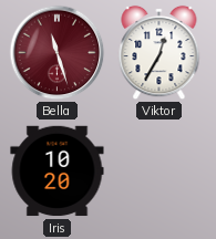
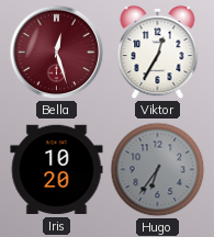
Bella: 11:27 -> 12:27
Hugo: none -> 6:36
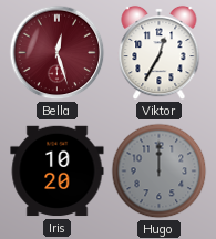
Hugo: 6:36 -> 12:00
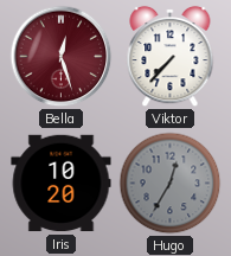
Viktor: 12:35 -> 7:37
Hugo: 12:00 -> 12:35
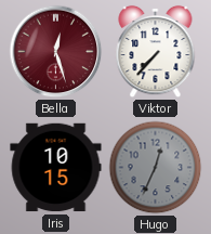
Iris: 10:20 -> 10:15
Hugo: 12:35 -> 12:34
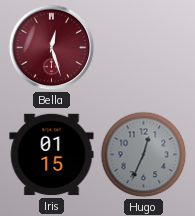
Viktor: 7:37 -> none
Iris: 10:15 -> 01:15
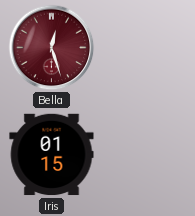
Hugo: 12:34 -> none
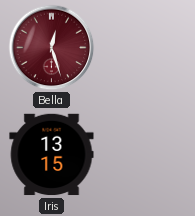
Iris: 01:15 -> 13:15
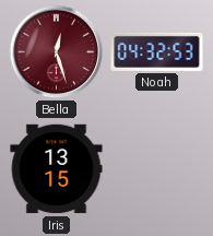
Noah: none -> 04:32
